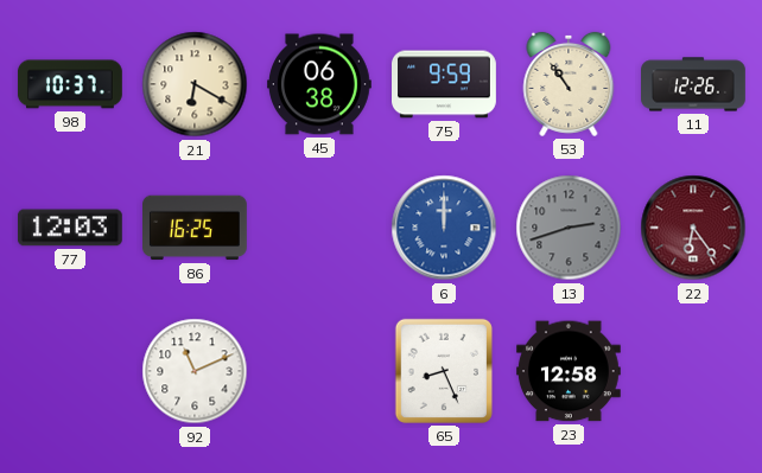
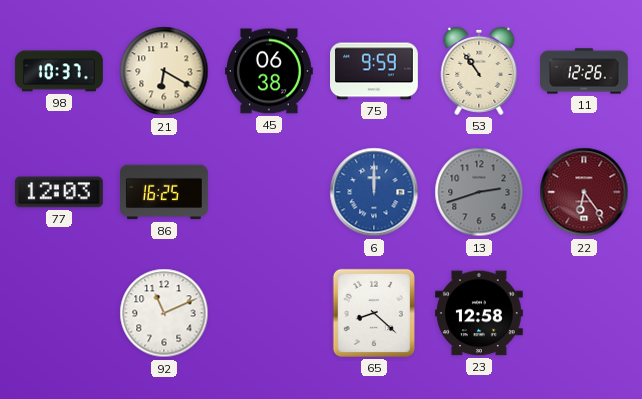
65: 8:26 -> 8:22
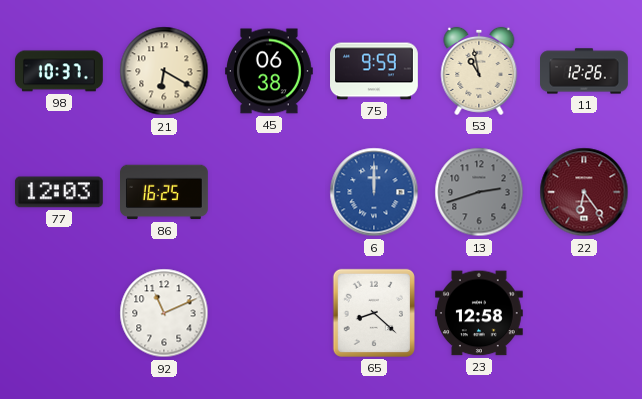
53: 10:54 -> 10:58
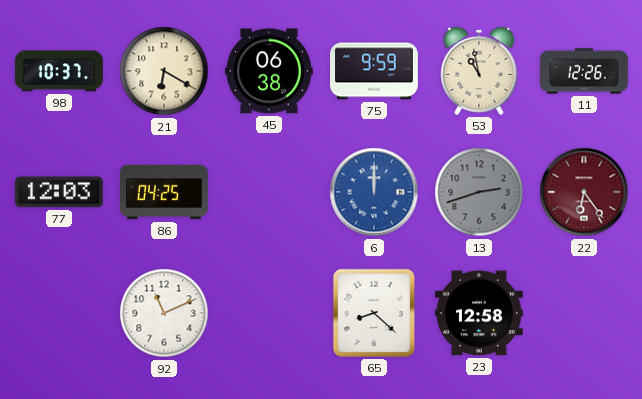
86: 16:25 -> 04:25
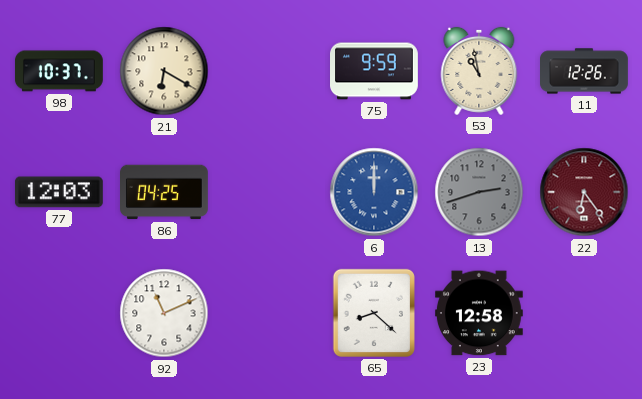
45: 06:38 -> none
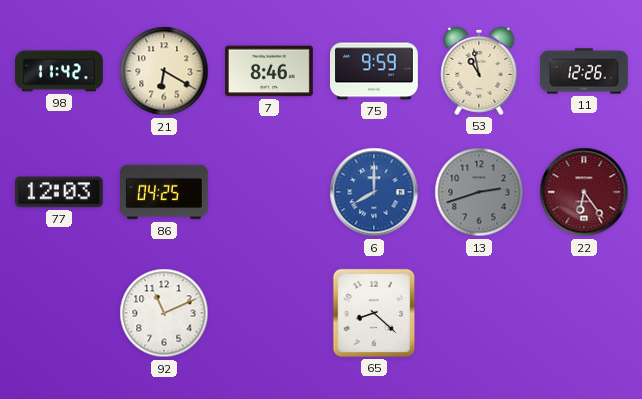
98: 10:37 -> 11:42
7: none -> 8:46
6: 12:00 -> 8:00
23: 12:58 -> none
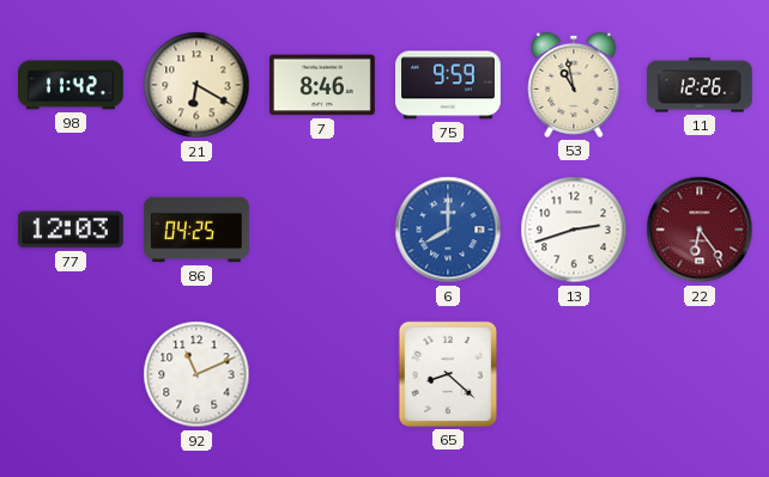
13 dial: grey -> white
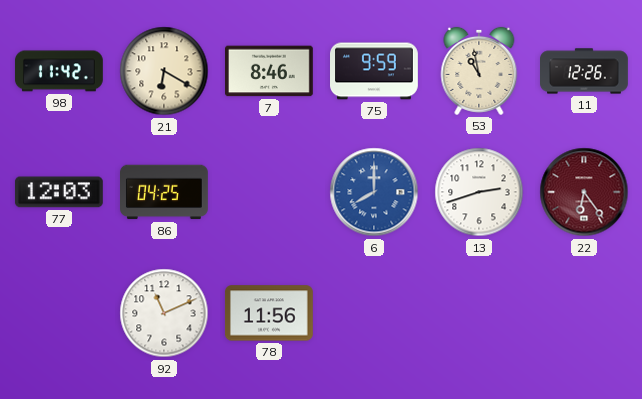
78: none -> 11:56
65: 8:22 -> none
